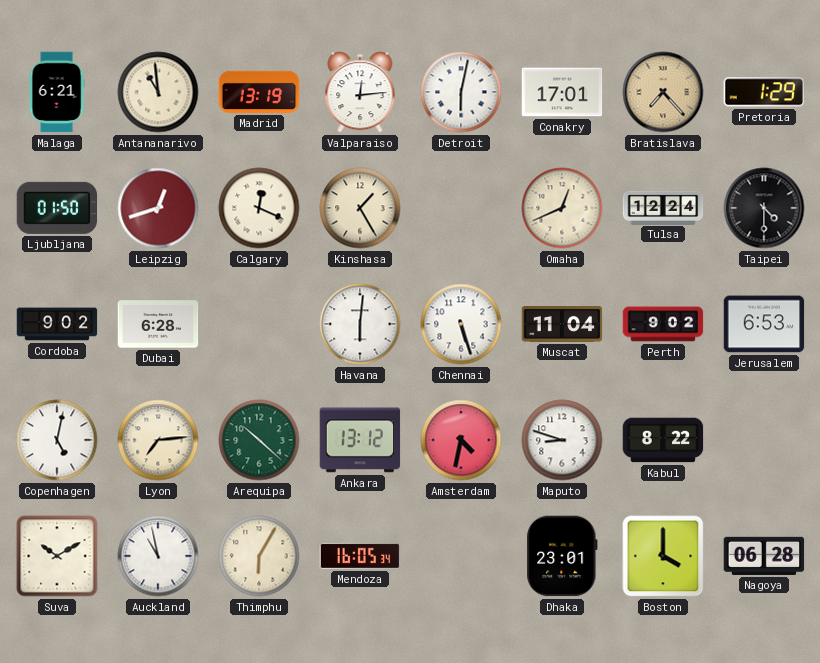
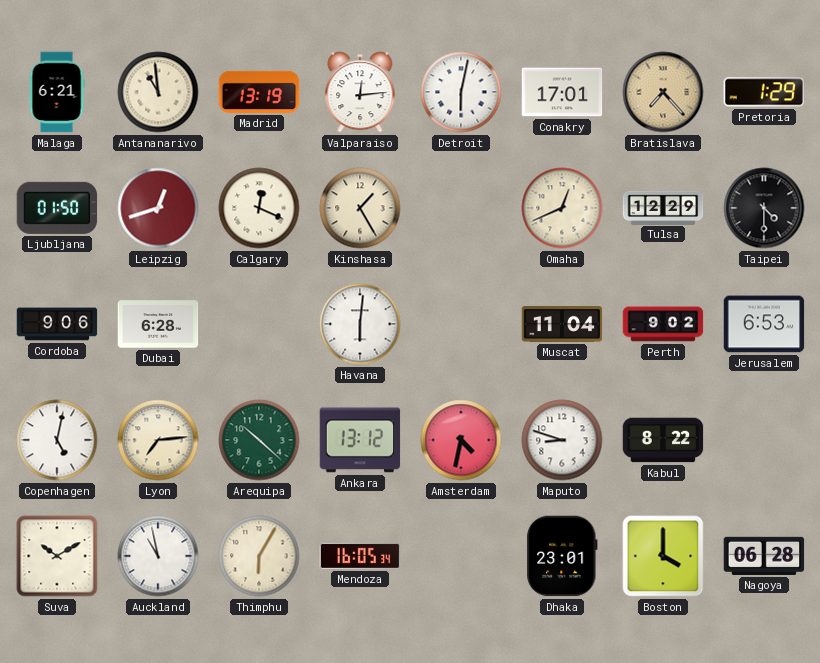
Tulsa: 12:24 -> 12:29
Cordoba: 9:02 -> 9:06
Chennai: 5:27 -> none
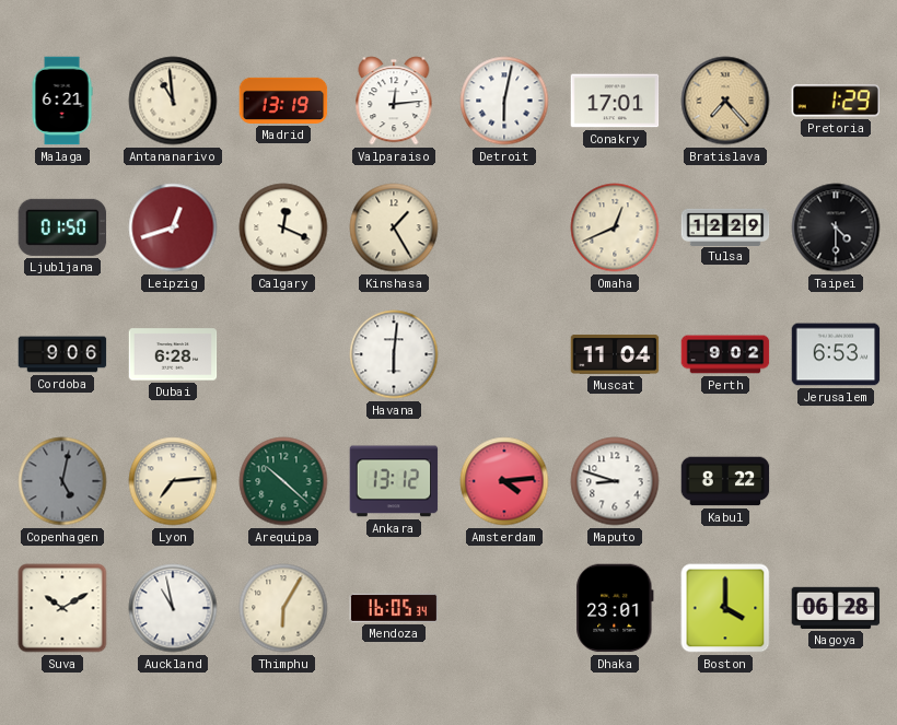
Copenhagen dial: white -> grey
Amsterdam: 4:32 -> 4:14
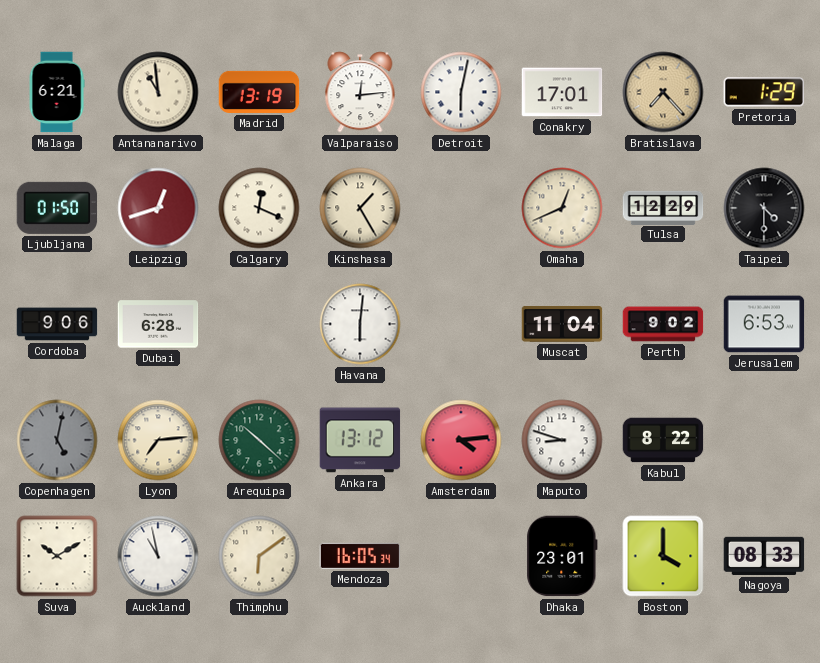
Thimphu: 6:05 -> 6:09
Nagoya: 06:28 -> 08:33
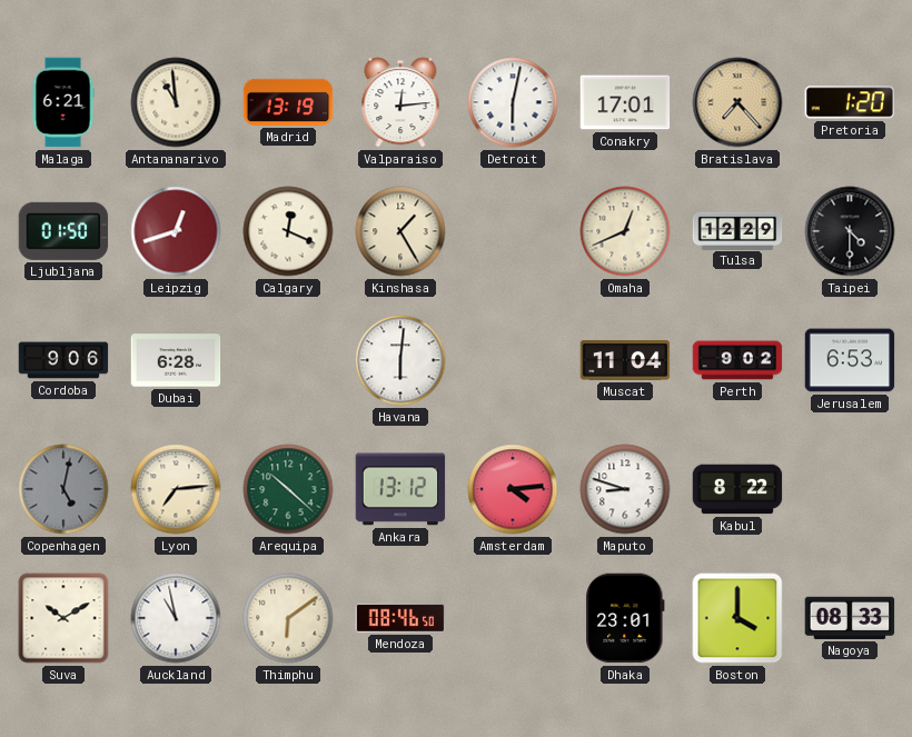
Pretoria: 1:29 -> 1:20
Mendoza: 16:05 -> 08:46
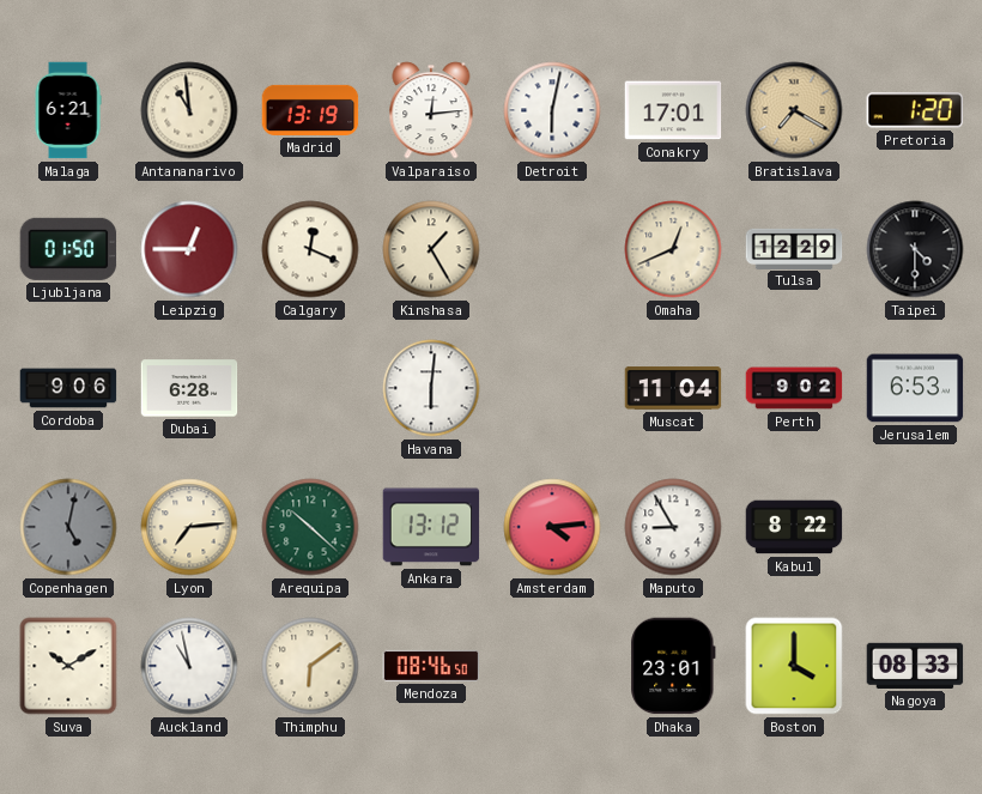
Bratislava: 7:23 -> 7:20
Leipzig: 12:42 -> 12:45
Maputo: 8:48 -> 8:55
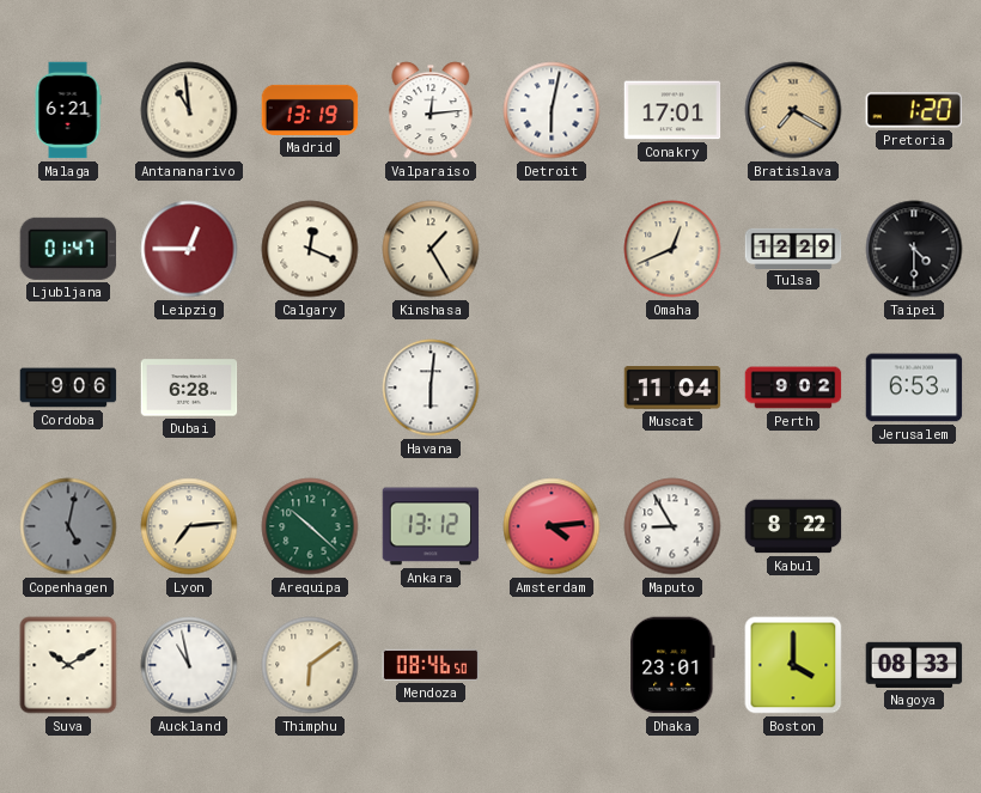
Ljubljana: 01:50 -> 01:47
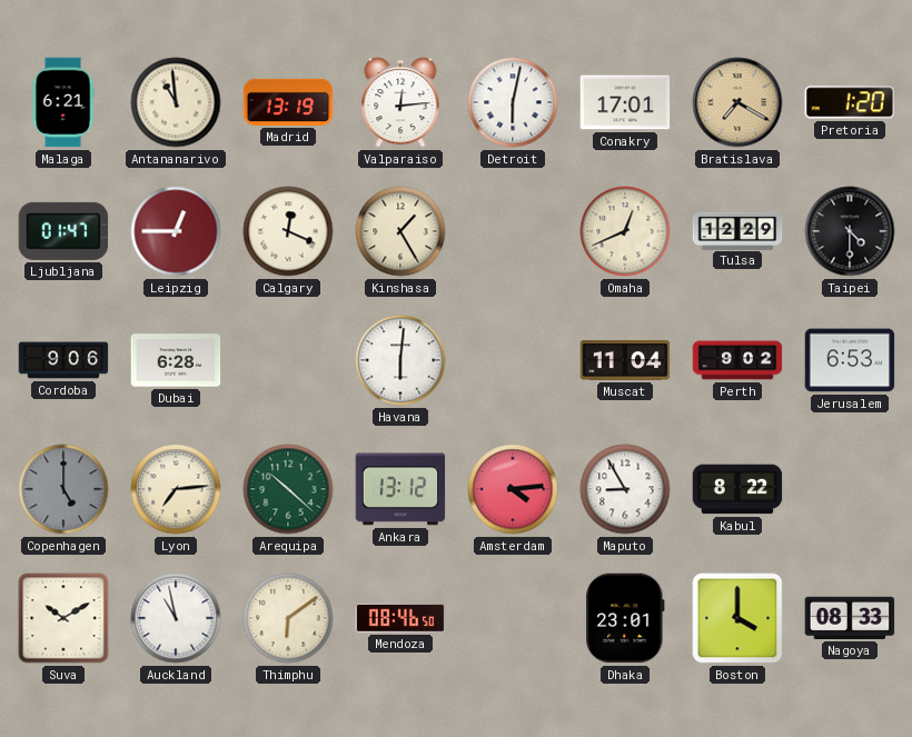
Copenhagen: 5:02 -> 5:00
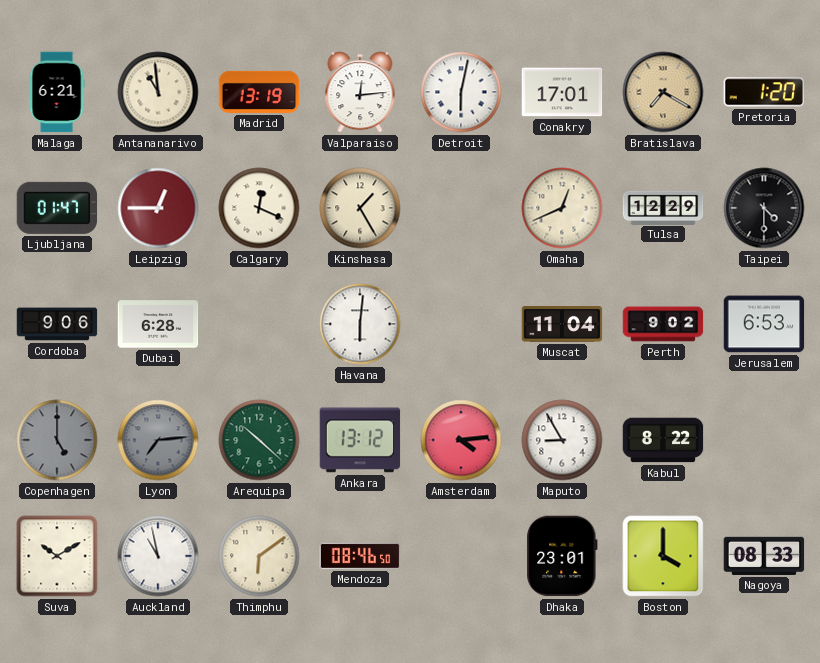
Lyon dial: cream -> grey
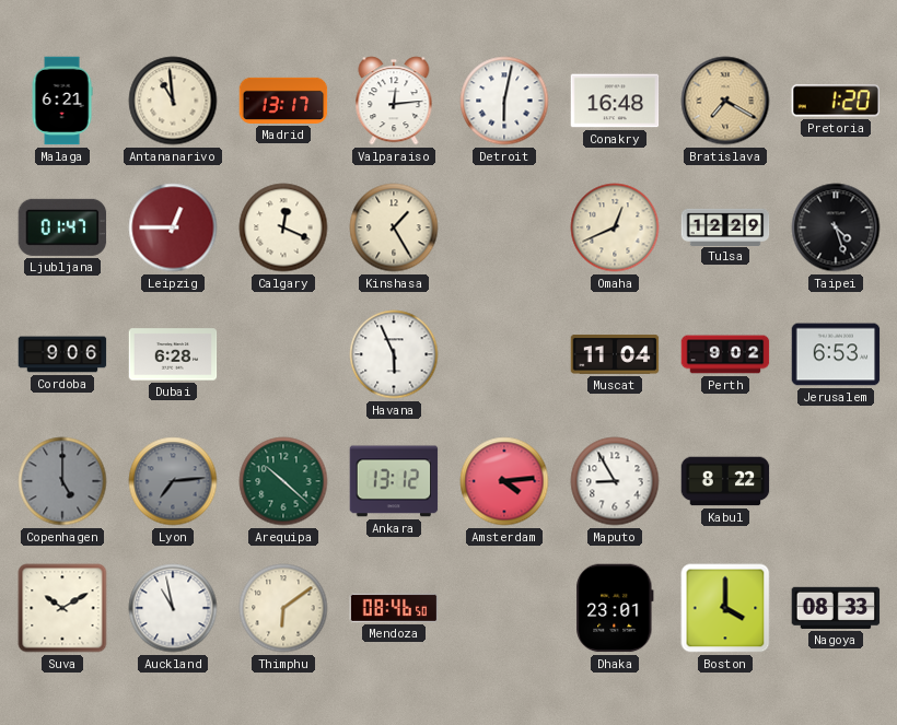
Madrid: 13:19 -> 13:17
Conakry: 17:01 -> 16:48
Taipei: 4:30 -> 4:27
Havana: 6:01 -> 5:56
